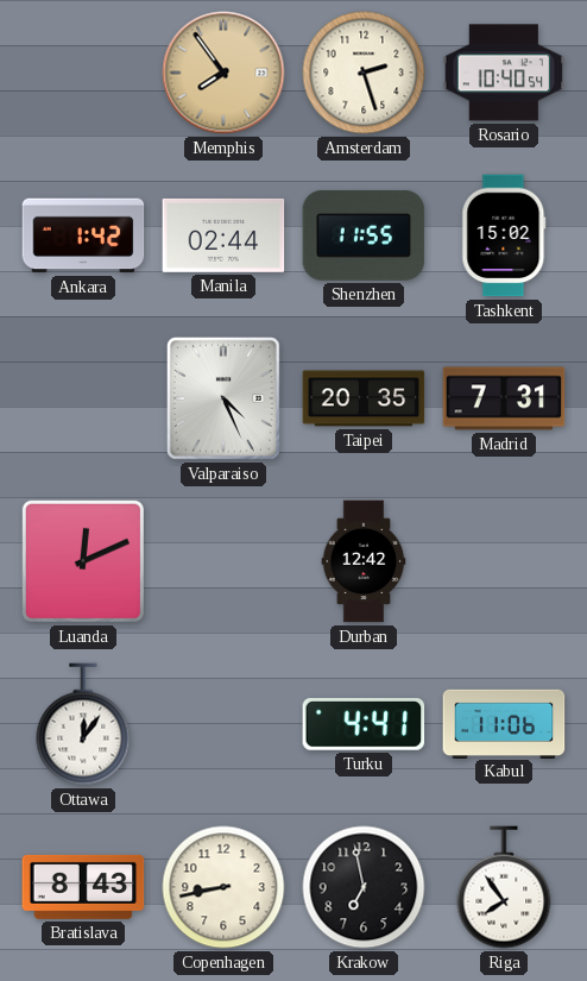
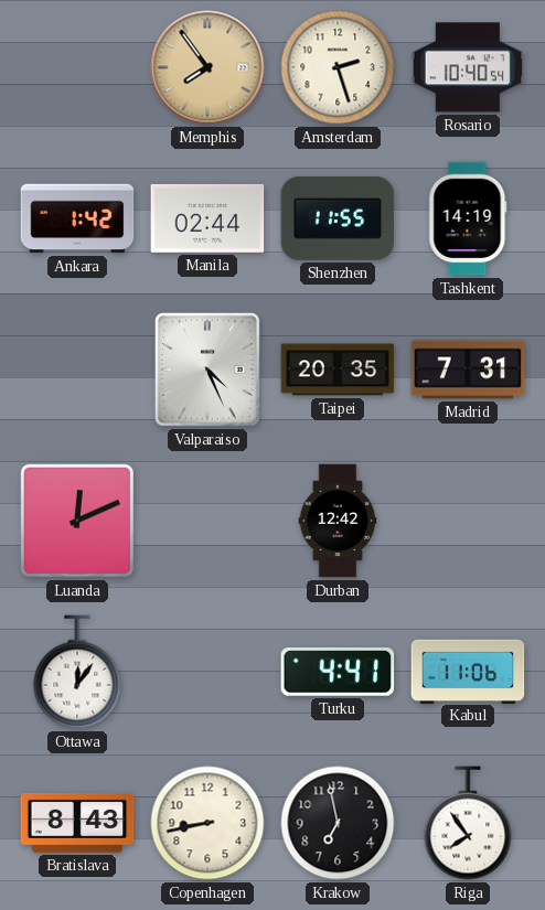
Tashkent: 15:02 -> 14:19
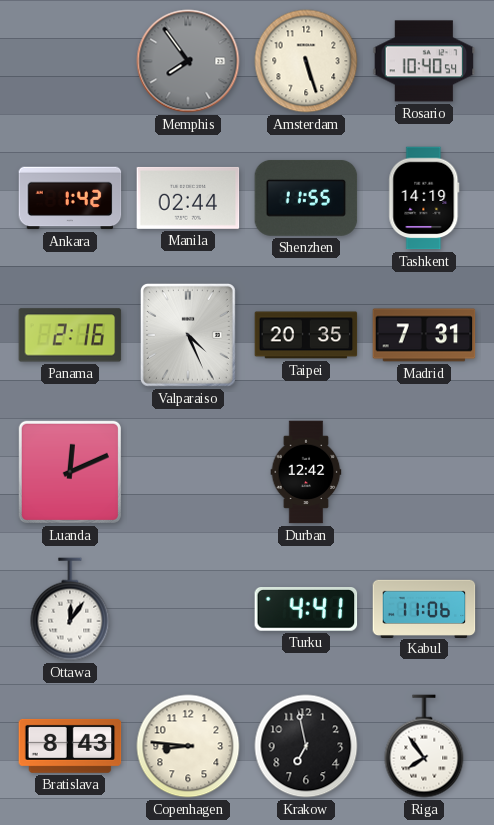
Memphis dial: champagne -> grey
Amsterdam: 2:27 -> 5:27
Panama: none -> 2:16
Copenhagen: 8:43 -> 8:46
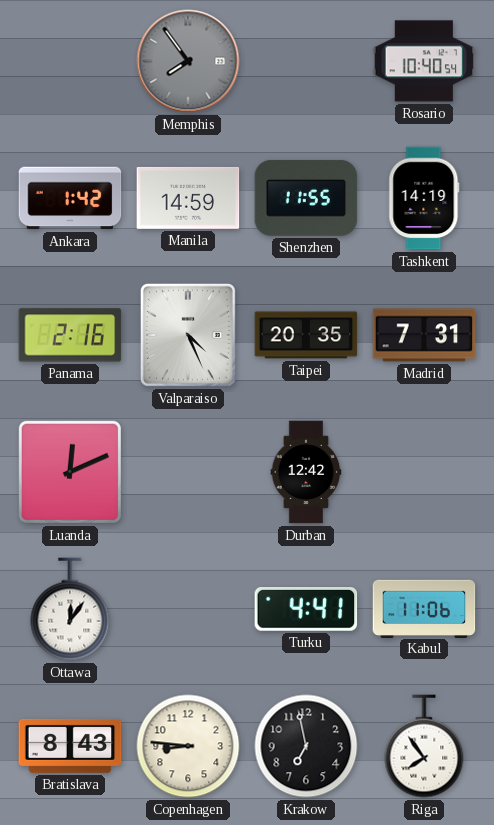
Amsterdam: 5:27 -> none
Manila: 02:44 -> 14:59
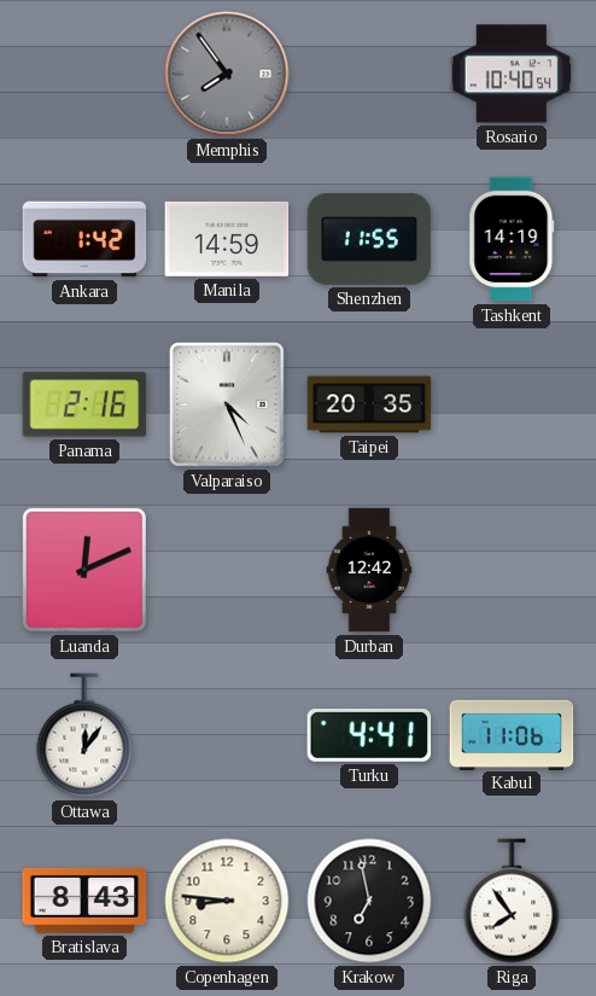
Madrid: 7:31 -> none
